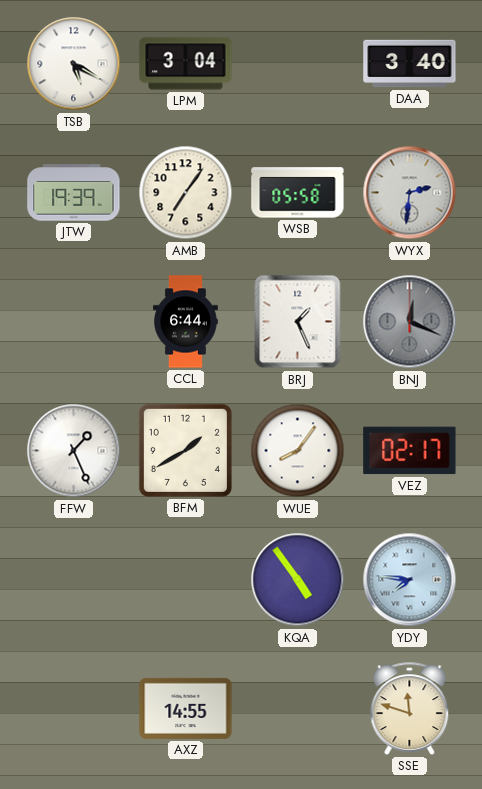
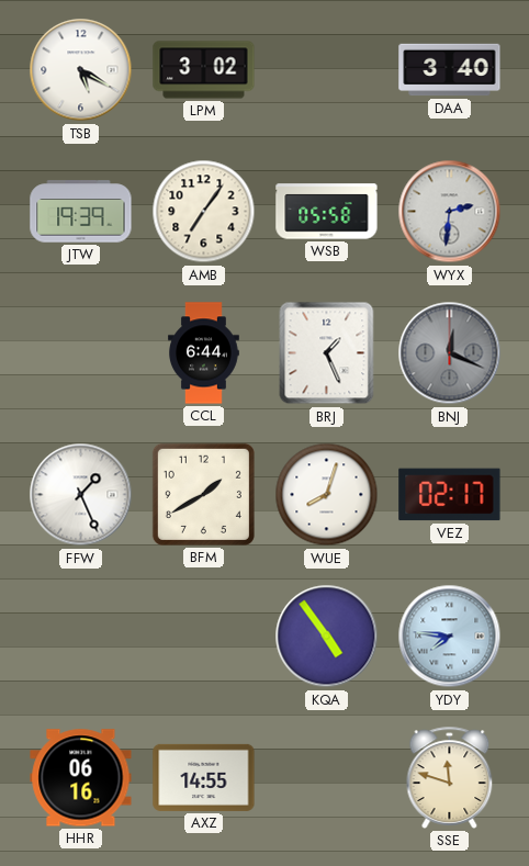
LPM: 3:04 -> 3:02
WUE: 8:06 -> 8:03
HHR: none -> 06:16
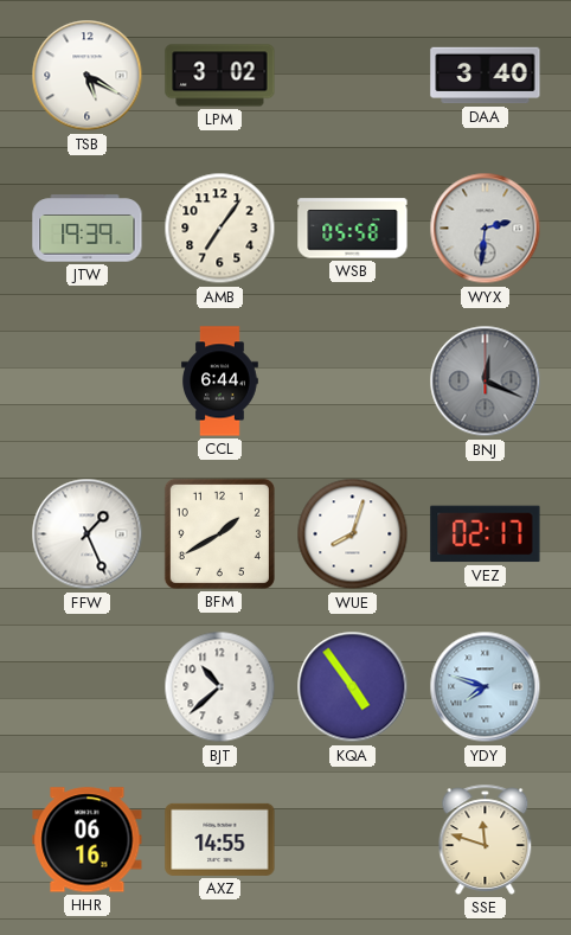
BRJ: 1:26 -> none
BJT: none -> 10:38
YDY: 7:46 -> 7:48
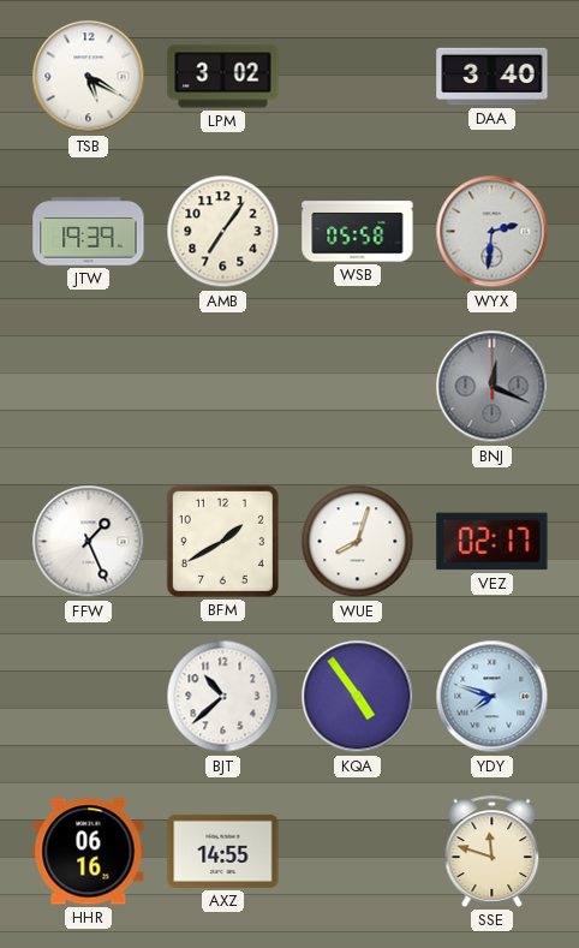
CCL: 6:44 -> none
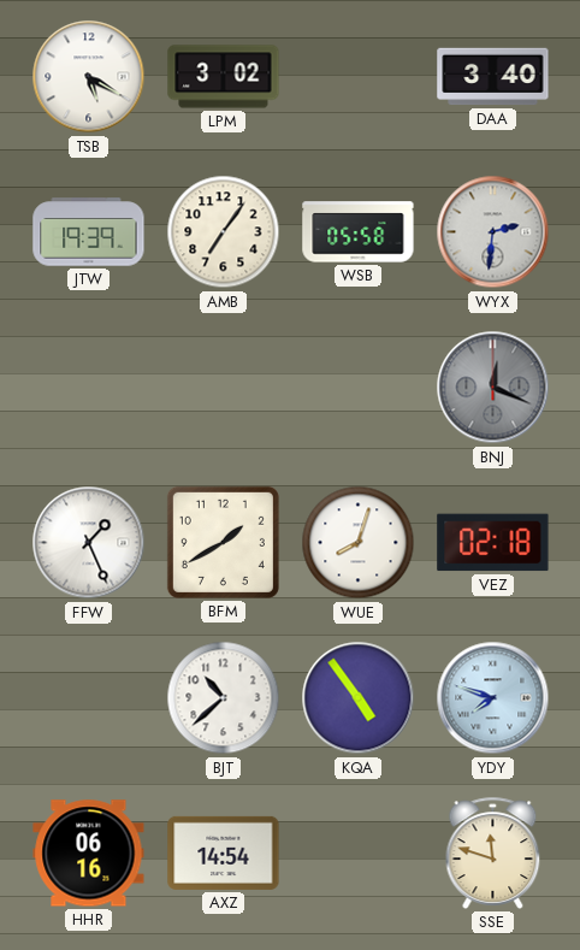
VEZ: 02:17 -> 02:18
AXZ: 14:55 -> 14:54
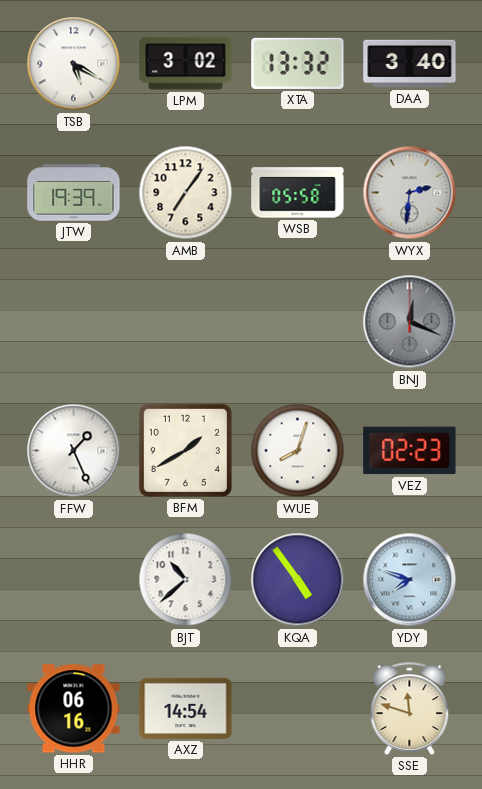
XTA: none -> 13:32
VEZ: 02:18 -> 02:23
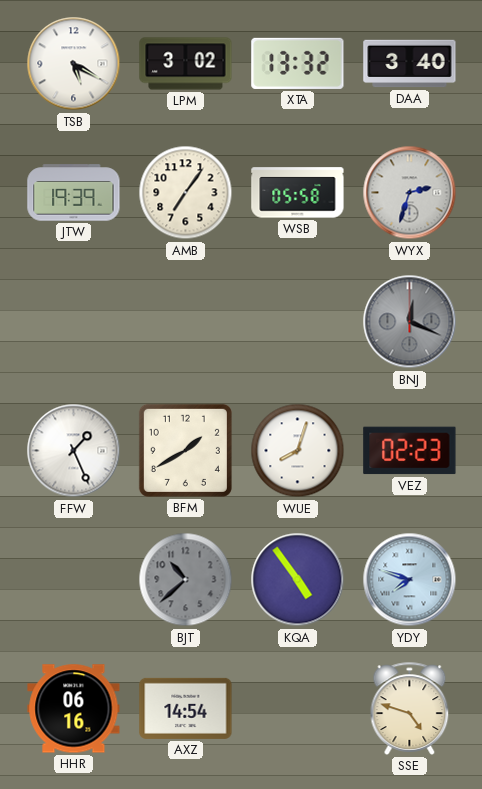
WYX: 2:31 -> 2:33
BJT dial: white -> grey
SSE: 11:48 -> 4:48
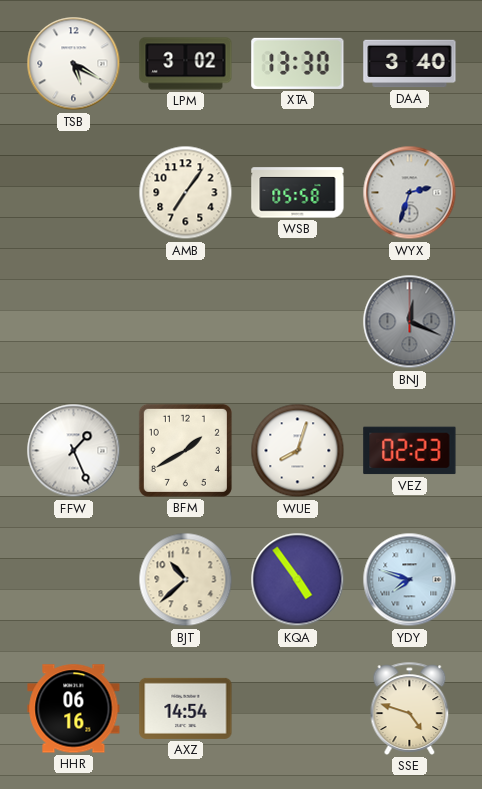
XTA: 13:32 -> 13:30
JTW: 19:39 -> none
BJT dial: grey -> cream
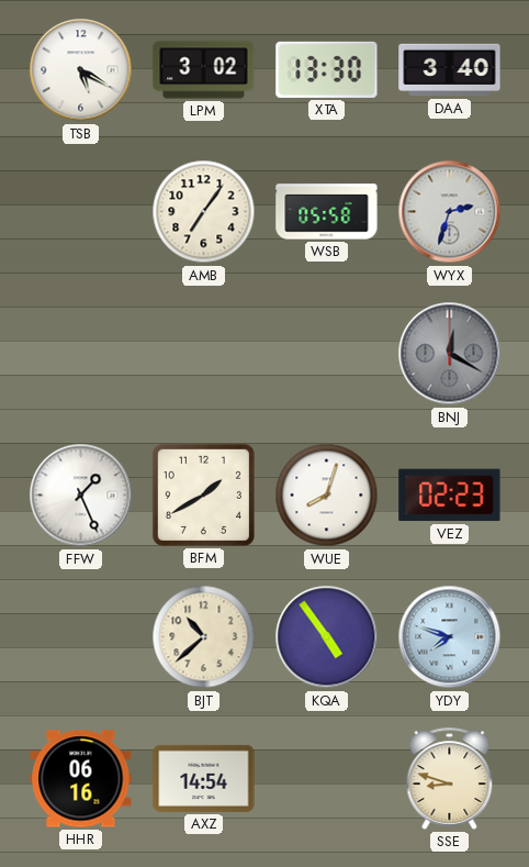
BNJ: 12:19 -> 12:20
SSE: 4:48 -> 8:48
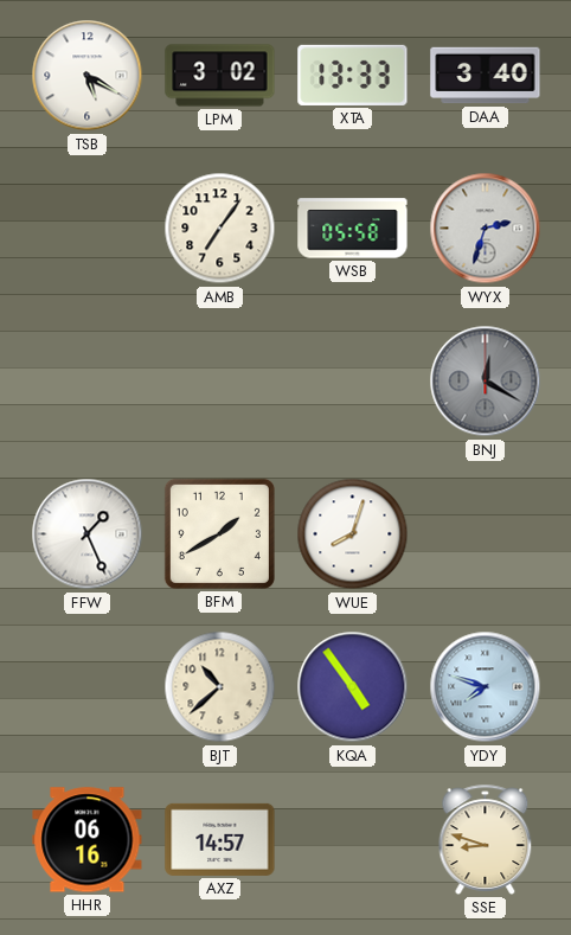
XTA: 13:30 -> 13:33
VEZ: 02:23 -> none
AXZ: 14:54 -> 14:57
